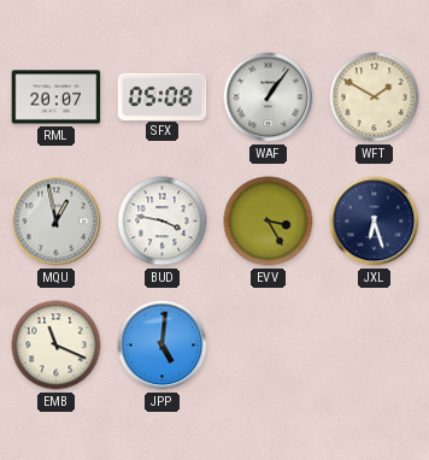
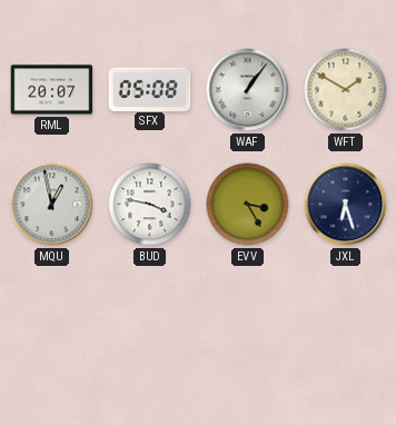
EMB: 11:19 -> none
JPP: 5:01 -> none
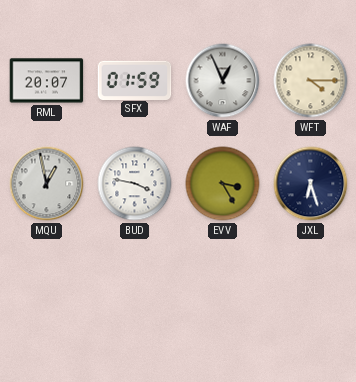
SFX: 05:08 -> 01:59
WAF: 1:06 -> 12:56
WFT: 1:50 -> 4:15
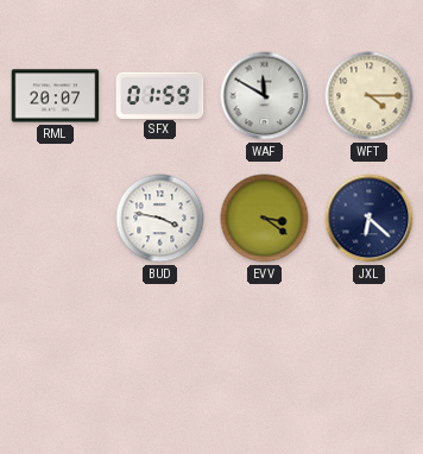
WAF: 12:56 -> 11:50
MQU: 12:58 -> none
EVV: 3:25 -> 3:21
JXL: 6:27 -> 6:22
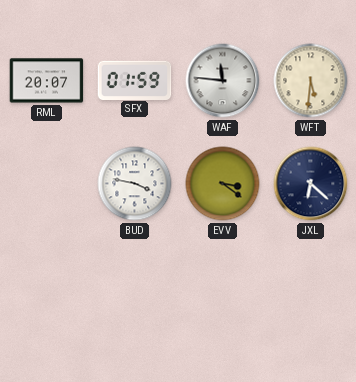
WAF: 11:50 -> 11:46
WFT: 4:15 -> 5:31
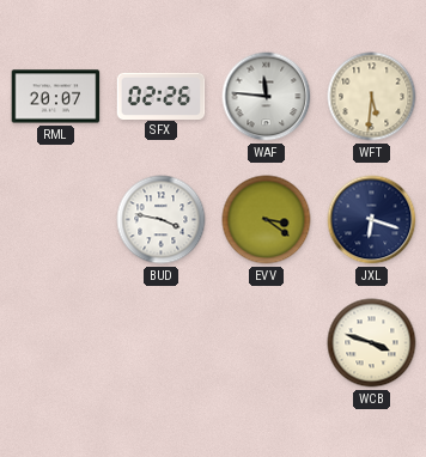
SFX: 01:59 -> 02:26
JXL: 6:22 -> 6:18
WCB: none -> 3:48
